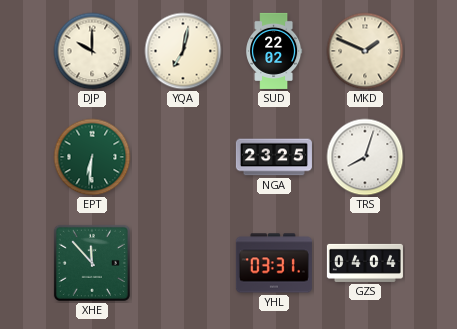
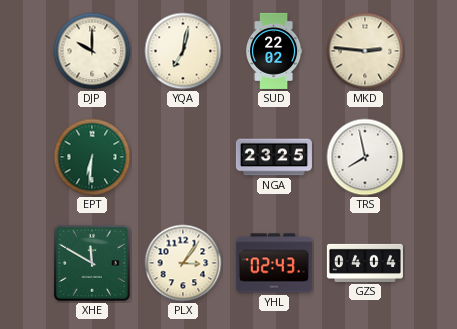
MKD: 1:49 -> 2:46
TRS: 8:03 -> 7:58
XHE: 11:53 -> 11:50
PLX: none -> 3:06
YHL: 03:31 -> 02:43
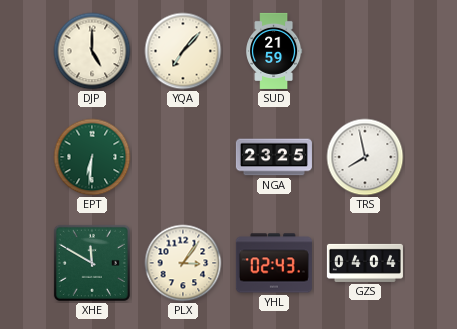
DJP: 10:00 -> 5:00
YQA: 7:02 -> 7:07
SUD: 22:02 -> 21:59
MKD: 2:46 -> none
